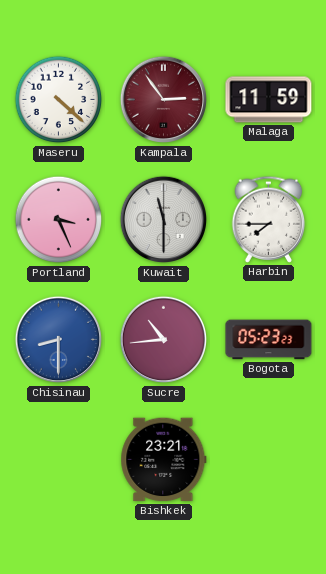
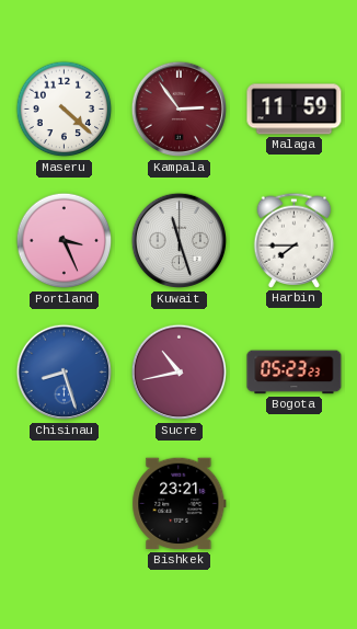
Kuwait: 11:30 -> 11:27
Chisinau: 8:30 -> 8:27
Sucre: 10:44 -> 10:43
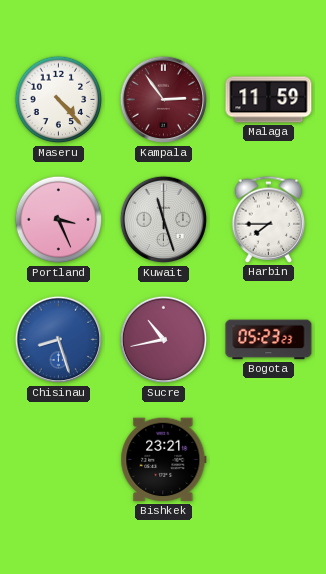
Maseru: 4:22 -> 4:23
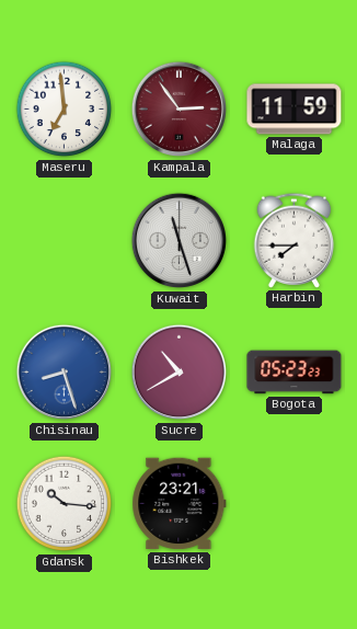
Maseru: 4:23 -> 6:59
Portland: 3:26 -> none
Sucre: 10:43 -> 10:40
Gdansk: none -> 10:16
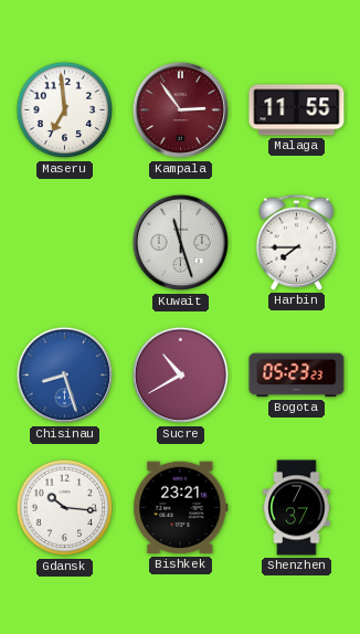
Malaga: 11:59 -> 11:55
Shenzhen: none -> 7:37
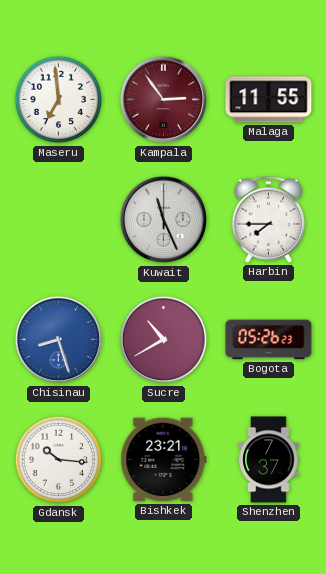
Kuwait: 11:27 -> 11:26
Bogota: 05:23 -> 05:26
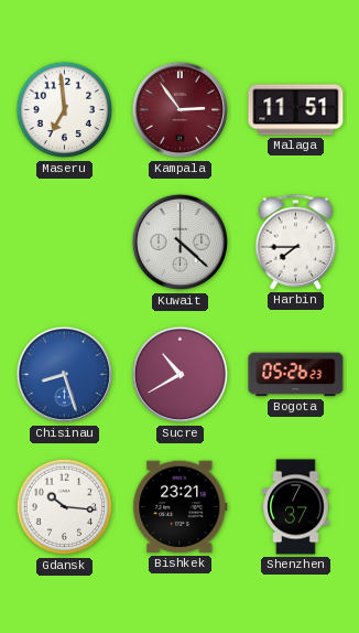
Malaga: 11:55 -> 11:51
Kuwait: 11:26 -> 4:22
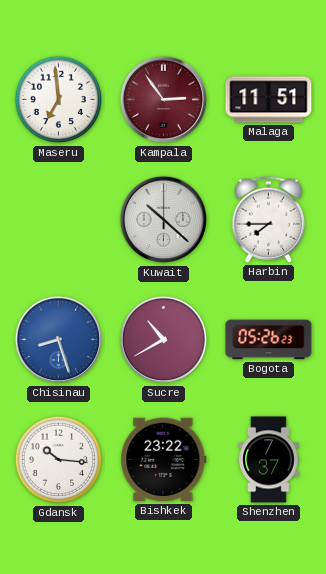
Kuwait: 4:22 -> 10:22
Bishkek: 23:21 -> 23:22
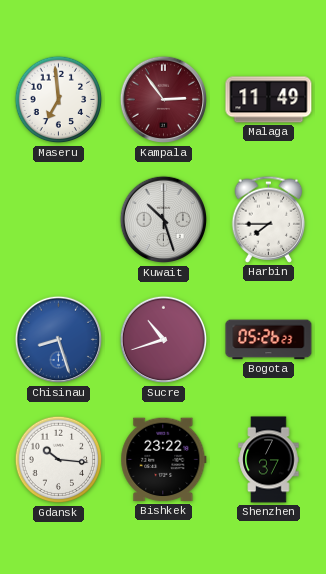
Malaga: 11:51 -> 11:49
Kuwait: 10:22 -> 10:27
Sucre: 10:40 -> 10:42
